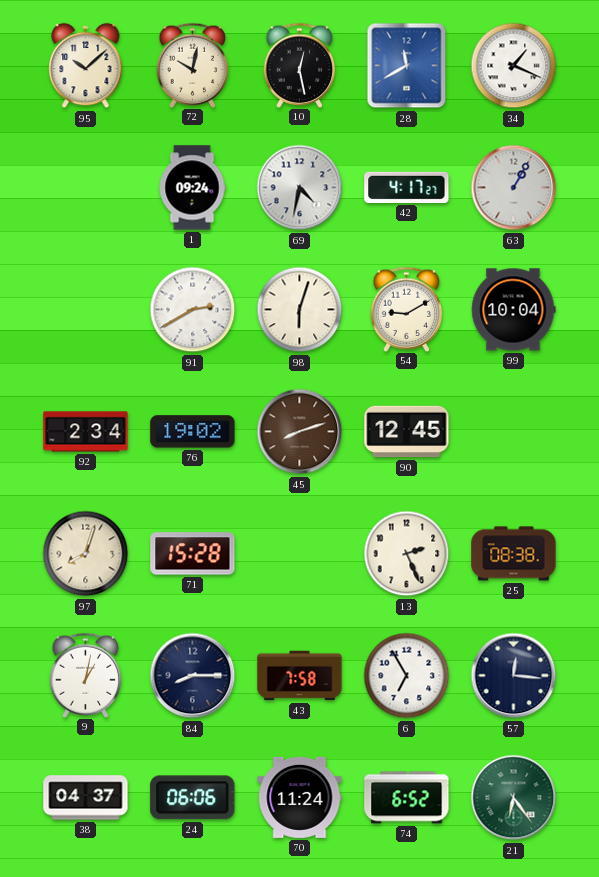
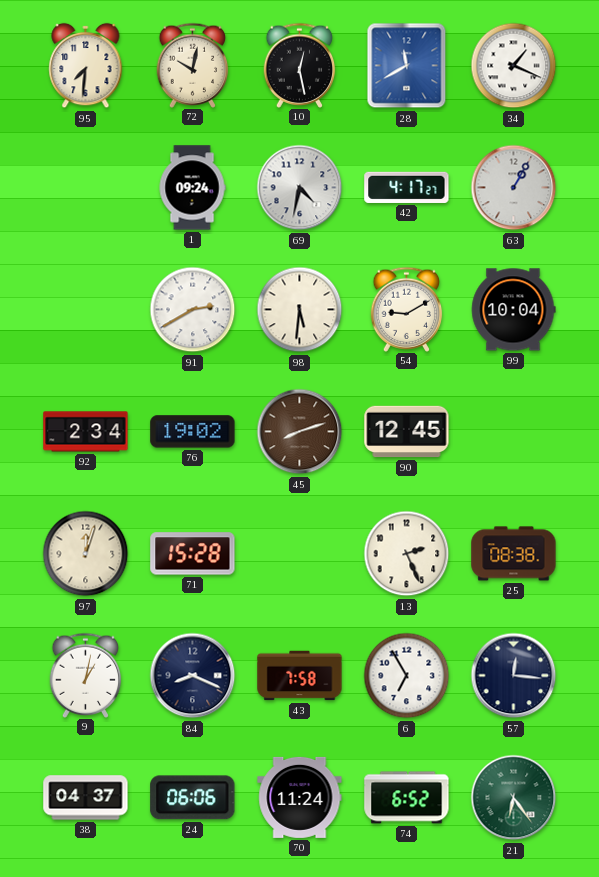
95: 10:08 -> 7:31
98: 6:03 -> 5:31
97: 8:03 -> 12:03
84: 8:15 -> 8:19
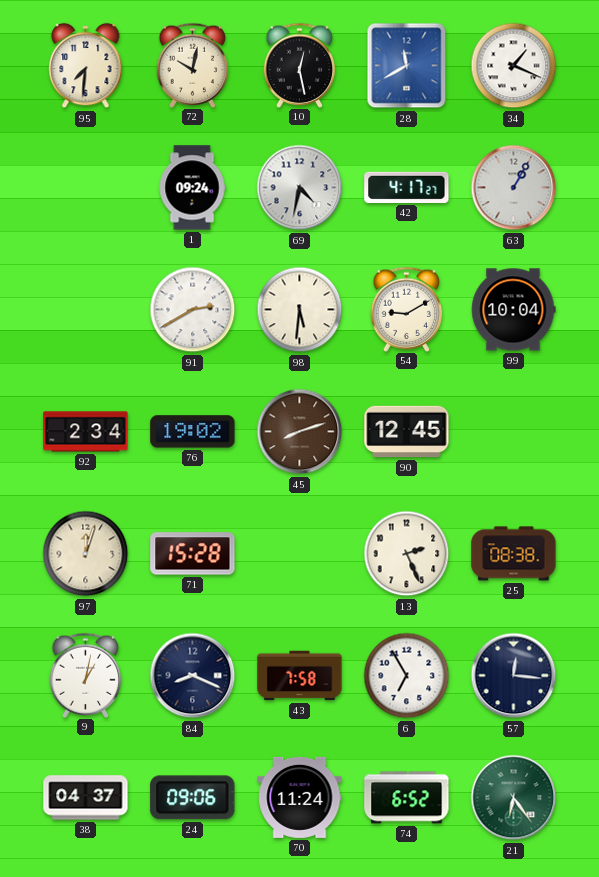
24: 06:06 -> 09:06
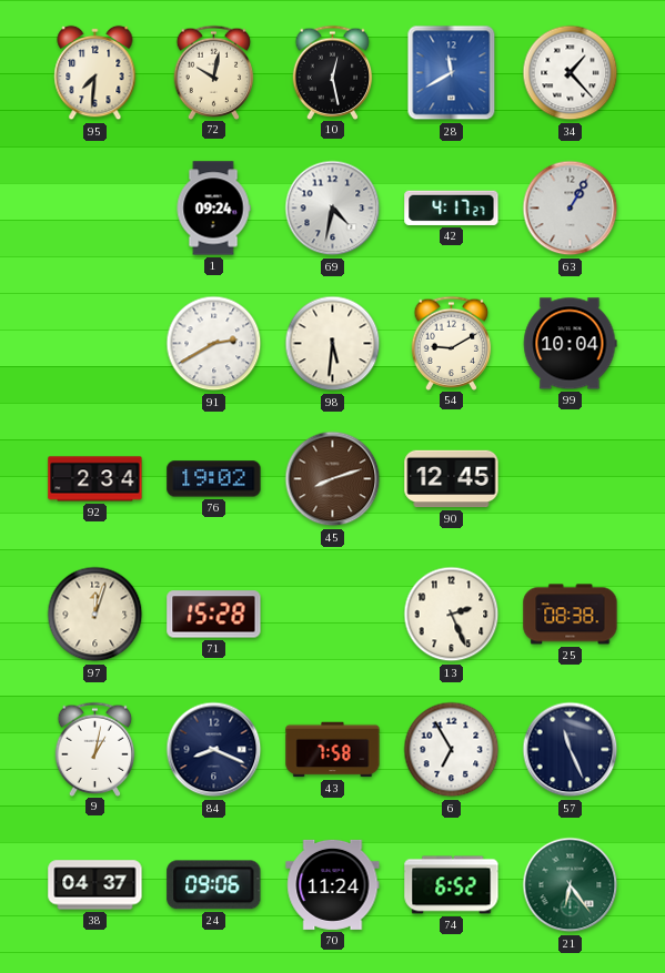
34: 1:19 -> 1:23
57: 12:16 -> 11:26
